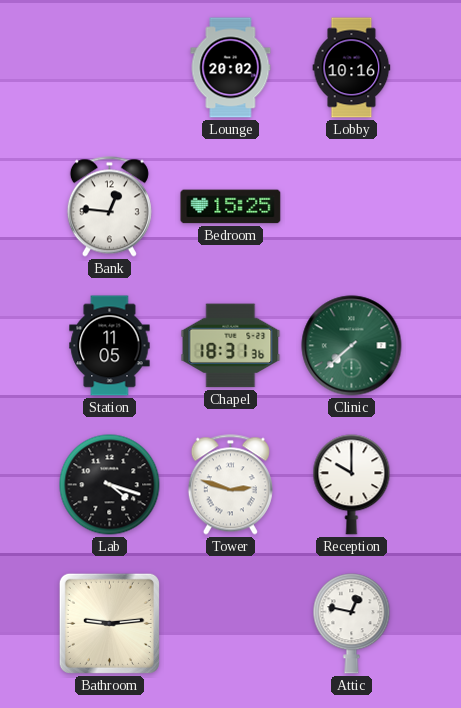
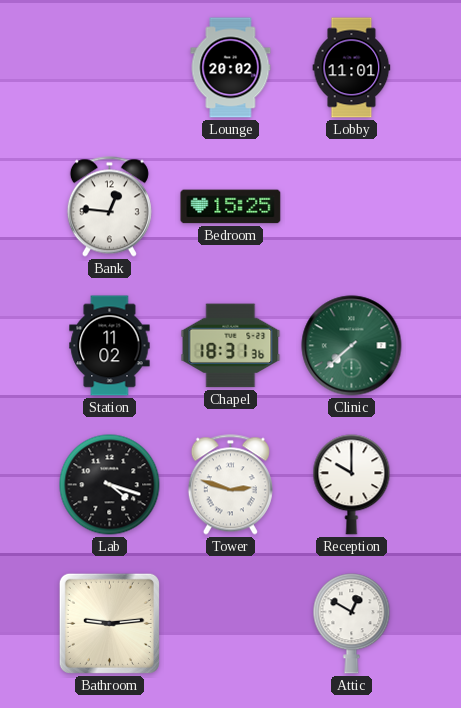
Lobby: 10:16 -> 11:01
Station: 11:05 -> 11:02
Attic: 12:47 -> 12:50
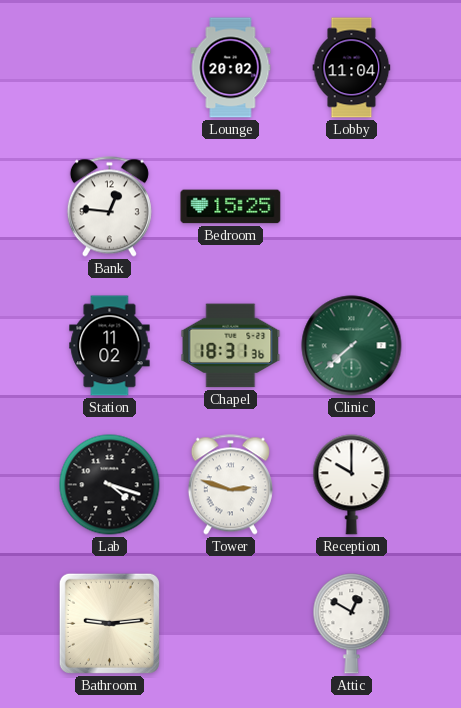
Lobby: 11:01 -> 11:04
